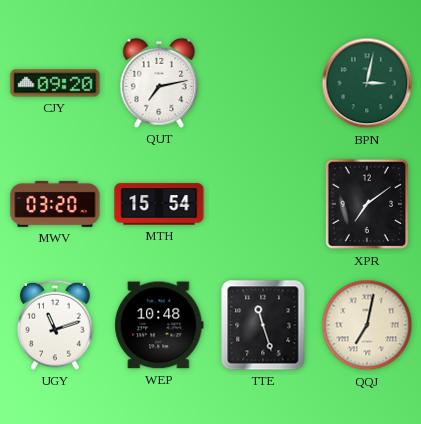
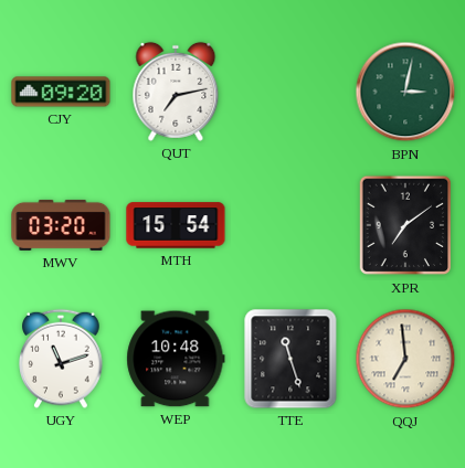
QQJ: 7:02 -> 6:59
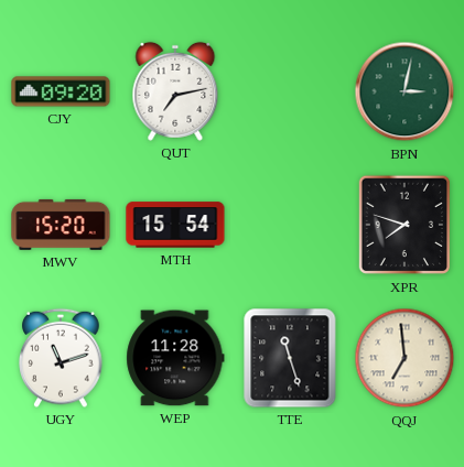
MWV: 03:20 -> 15:20
XPR: 7:09 -> 7:48
WEP: 10:48 -> 11:28
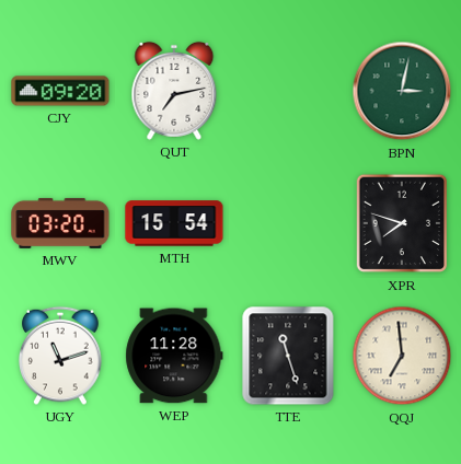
MWV: 15:20 -> 03:20
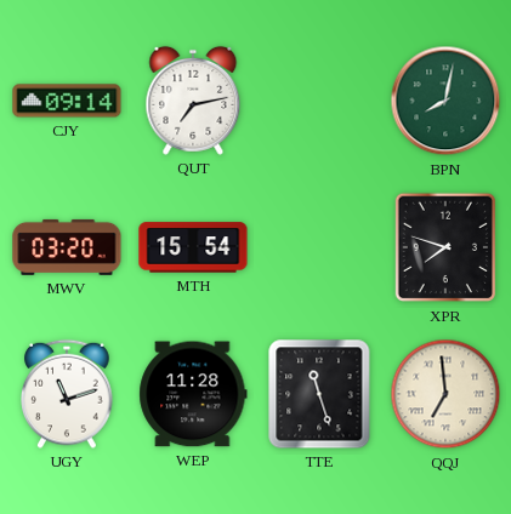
CJY: 09:20 -> 09:14
BPN: 3:02 -> 8:02
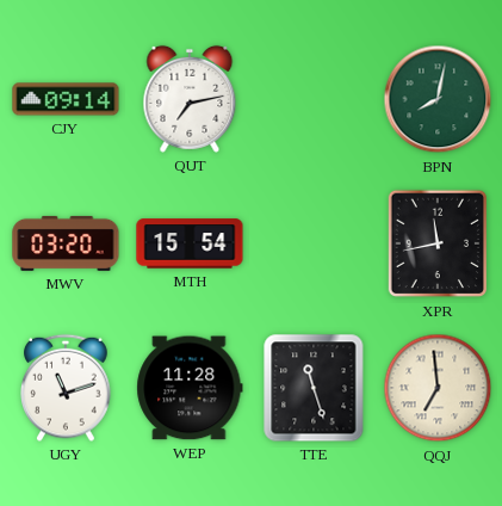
XPR: 7:48 -> 11:43
